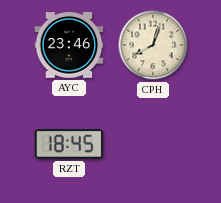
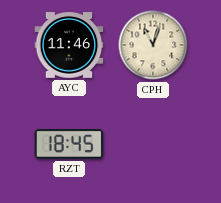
AYC: 23:46 -> 11:46
CPH: 8:03 -> 11:03
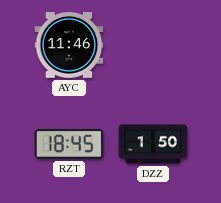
CPH: 11:03 -> none
DZZ: none -> 1:50
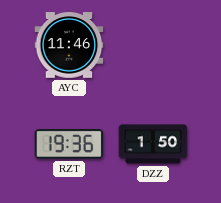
RZT: 18:45 -> 19:36
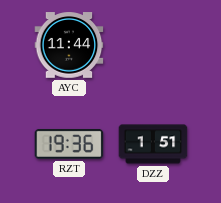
AYC: 11:46 -> 11:44
DZZ: 1:50 -> 1:51
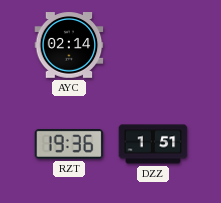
AYC: 11:44 -> 02:14
